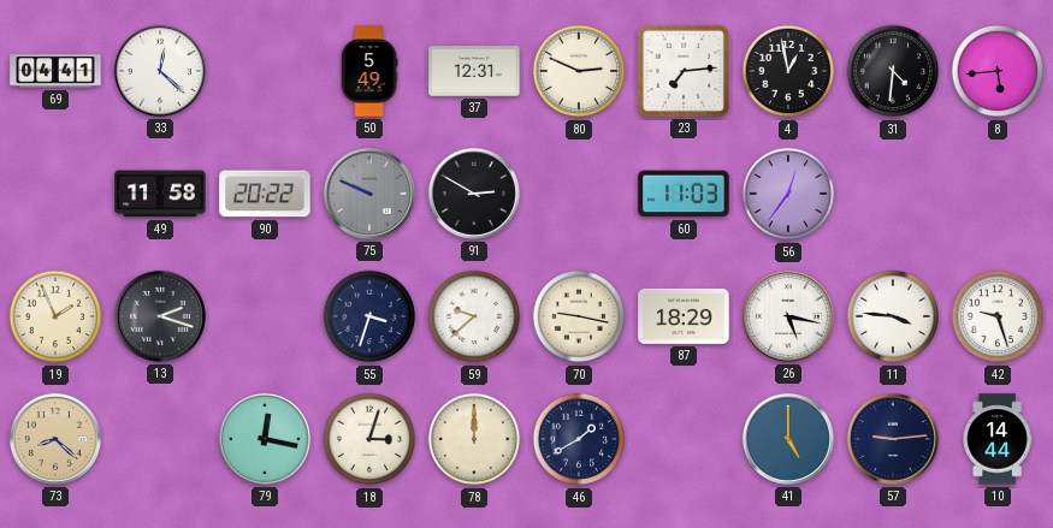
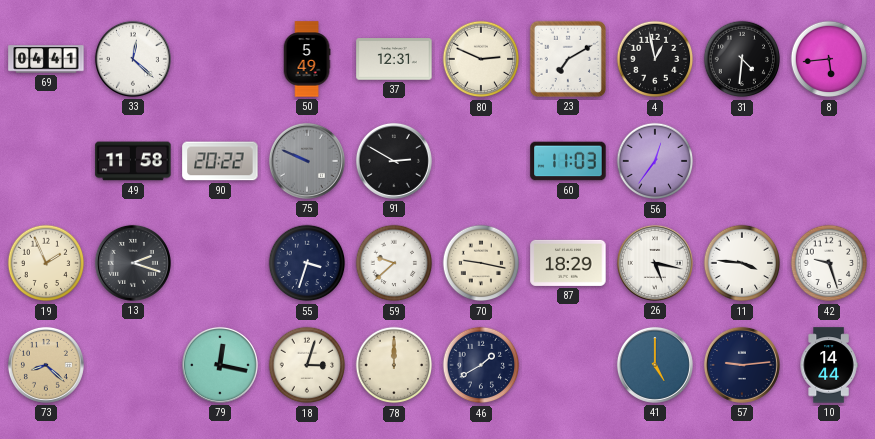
23: 7:14 -> 7:10
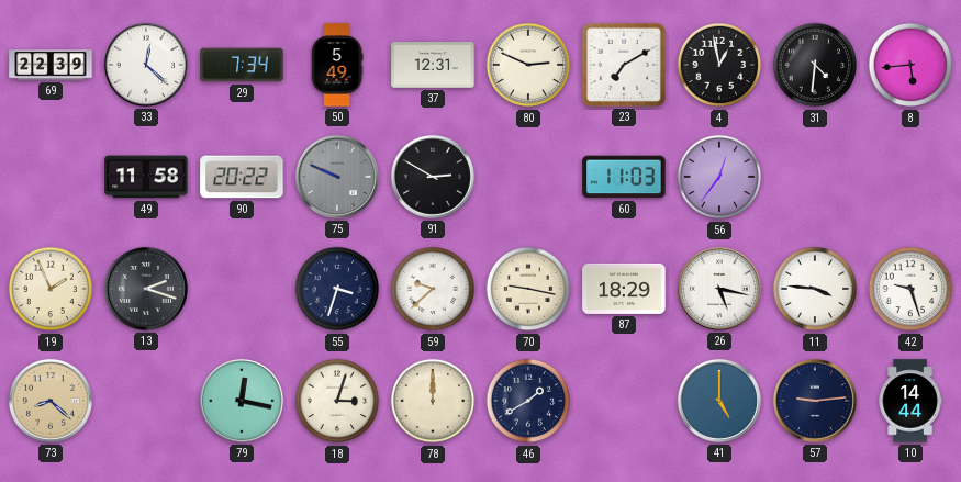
69: 04:41 -> 22:39
29: none -> 7:34
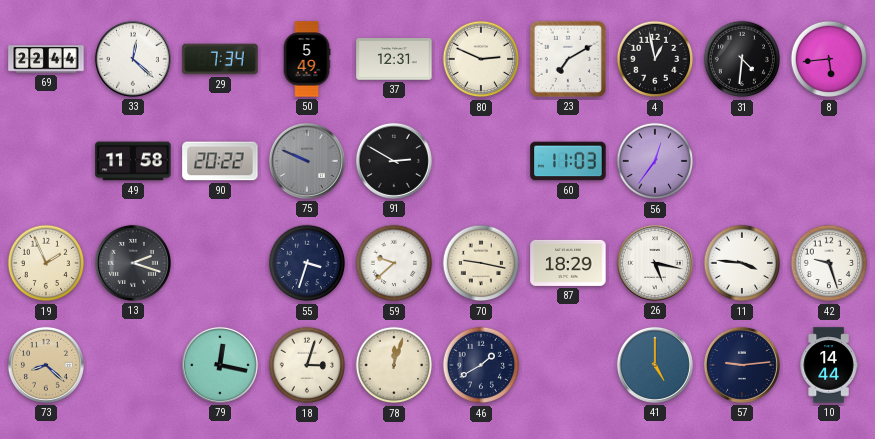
69: 22:39 -> 22:44
78: 12:00 -> 12:03
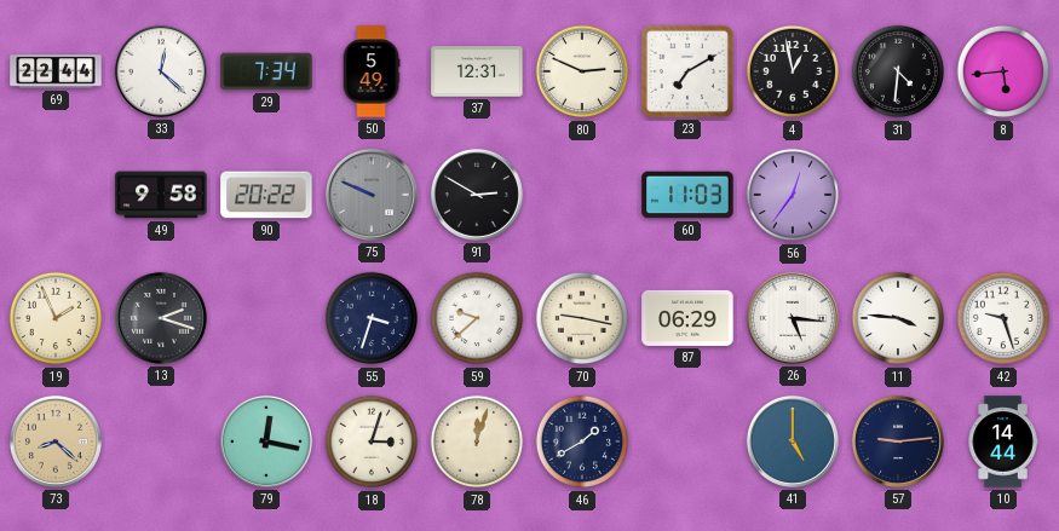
49: 11:58 -> 9:58
87: 18:29 -> 06:29
26: 5:17 -> 5:16
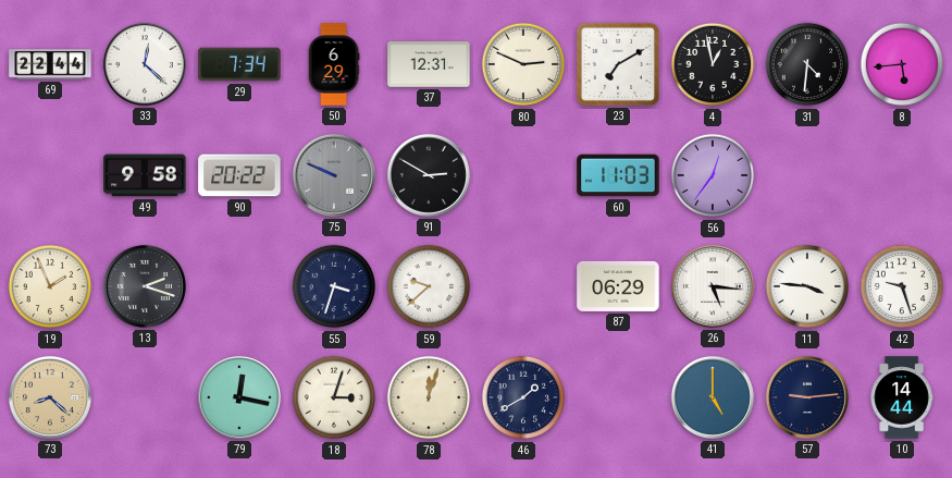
50: 5:49 -> 6:29
70: 9:17 -> none
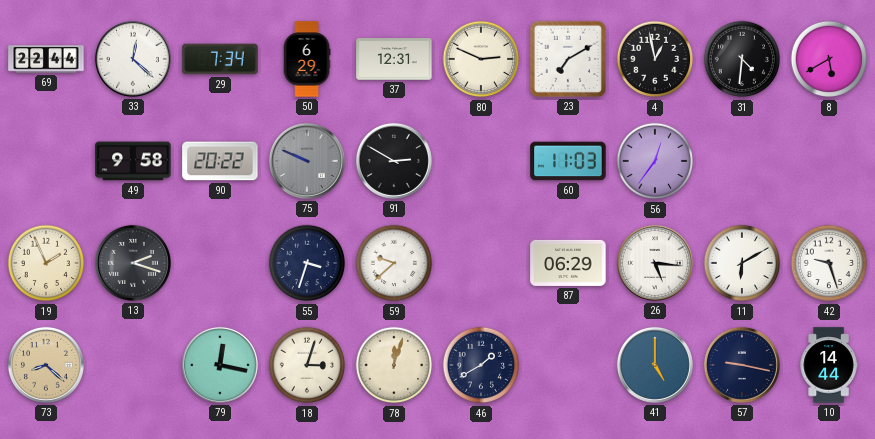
8: 5:44 -> 5:40
11: 3:46 -> 6:10
57: 9:14 -> 9:17
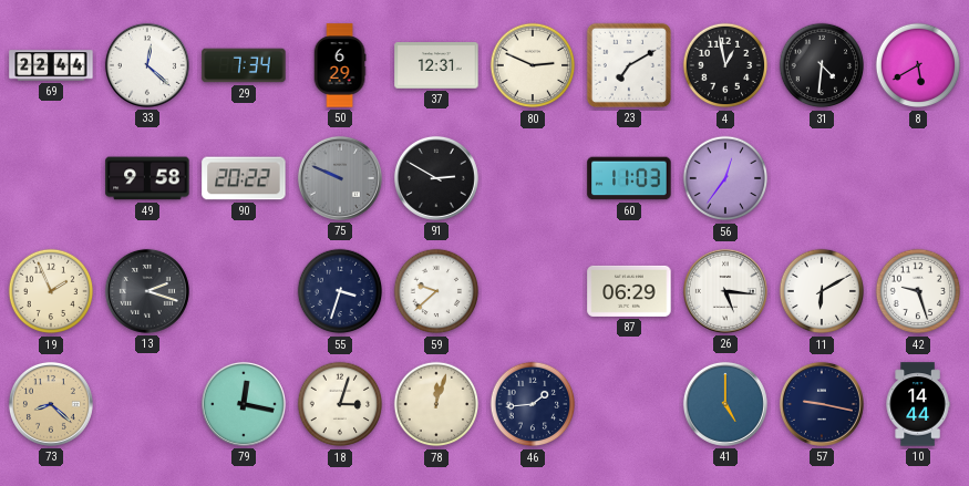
46: 1:40 -> 1:44
